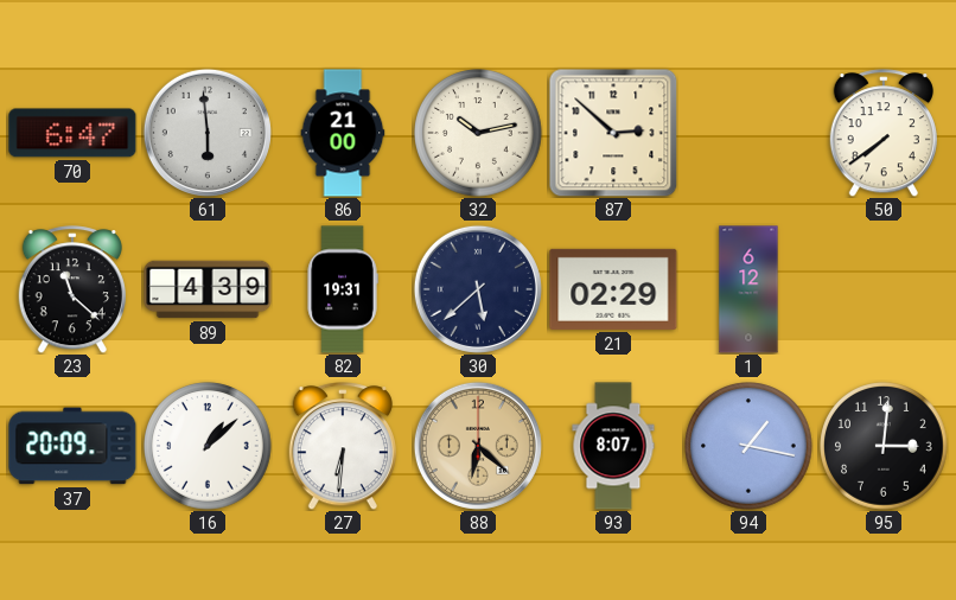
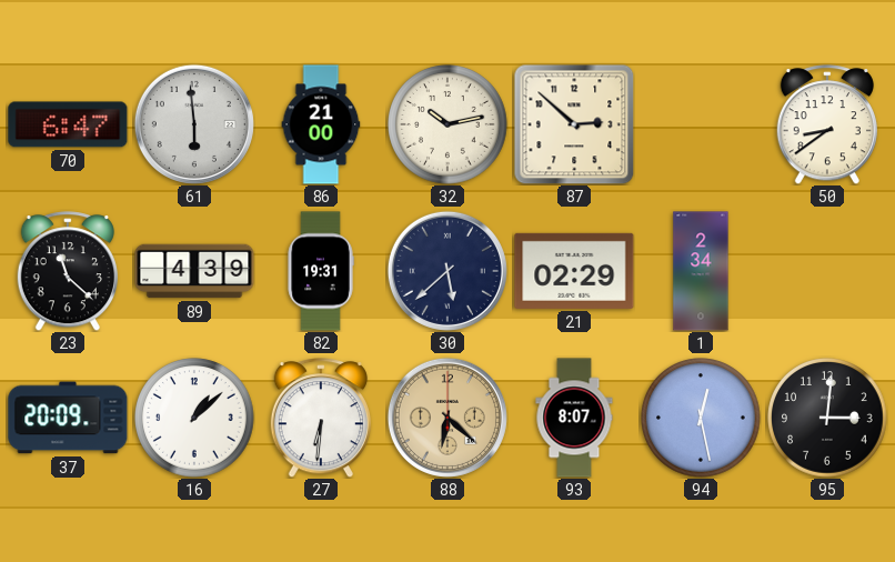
50: 7:39 -> 8:39
1: 6:12 -> 2:34
94: 1:17 -> 12:28
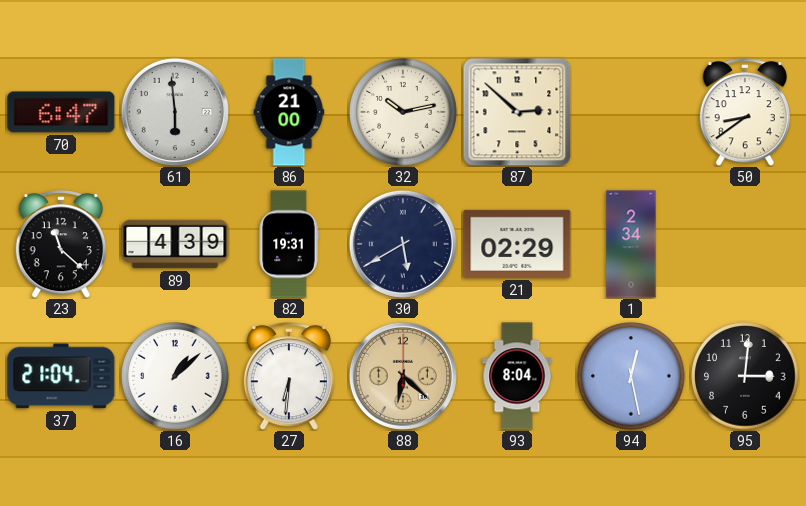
30: 5:38 -> 5:40
37: 20:09 -> 21:04
93: 8:07 -> 8:04
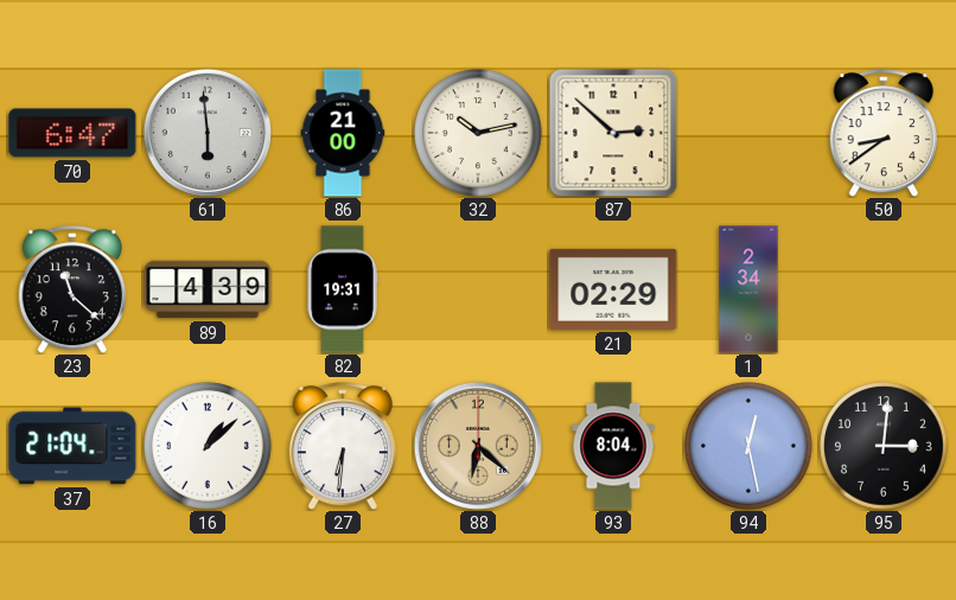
30: 5:40 -> none
